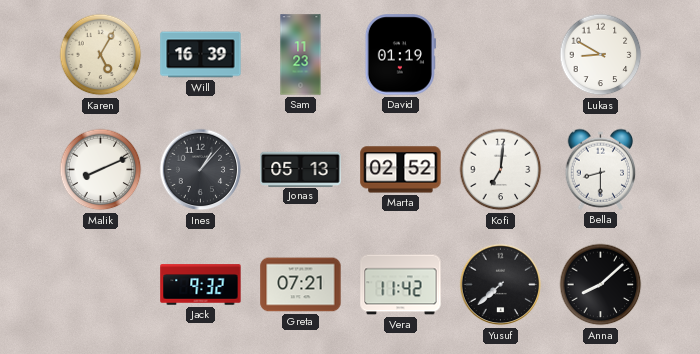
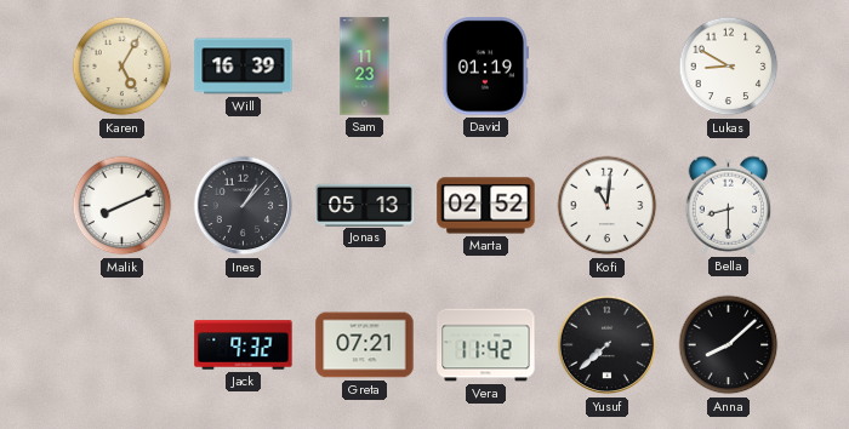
Kofi: 7:01 -> 11:01
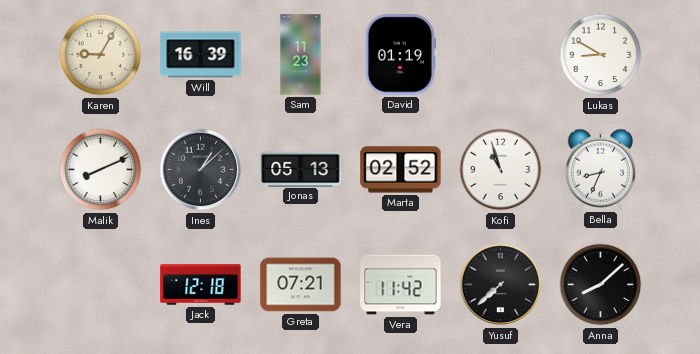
Karen: 5:05 -> 9:05
Ines: 1:07 -> 1:08
Kofi: 11:01 -> 10:57
Bella: 8:30 -> 8:34
Jack: 9:32 -> 12:18
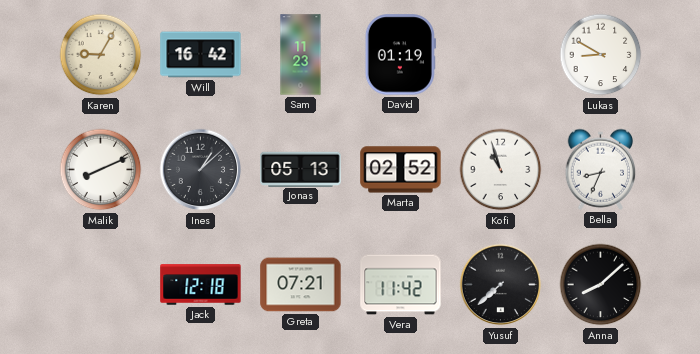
Will: 16:39 -> 16:42
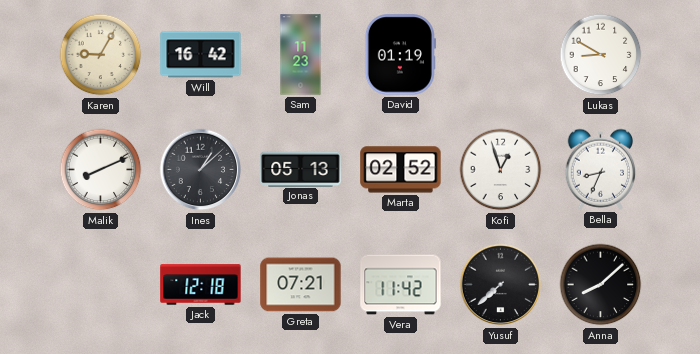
Kofi: 10:57 -> 12:57
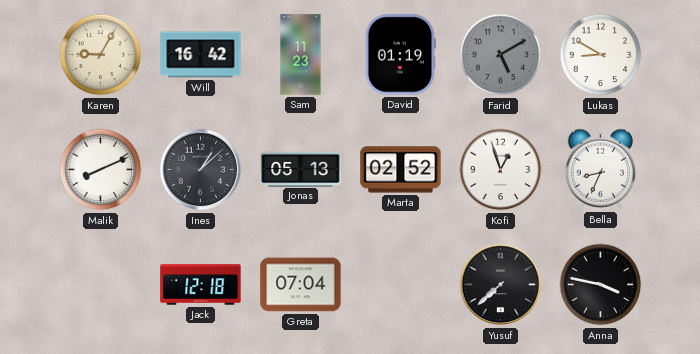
Farid: none -> 5:10
Greta: 07:21 -> 07:04
Vera: 11:42 -> none
Anna: 8:08 -> 3:47
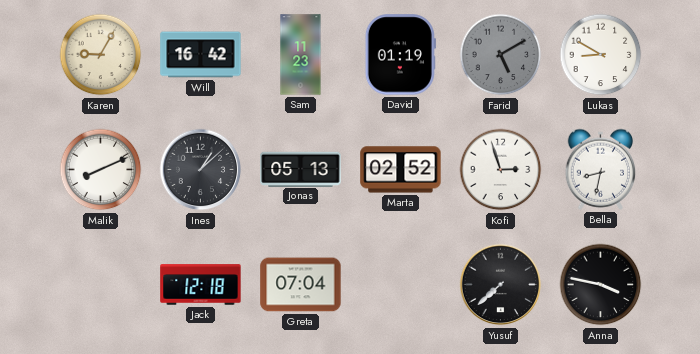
Kofi: 12:57 -> 2:57
Bella: 8:34 -> 8:32
